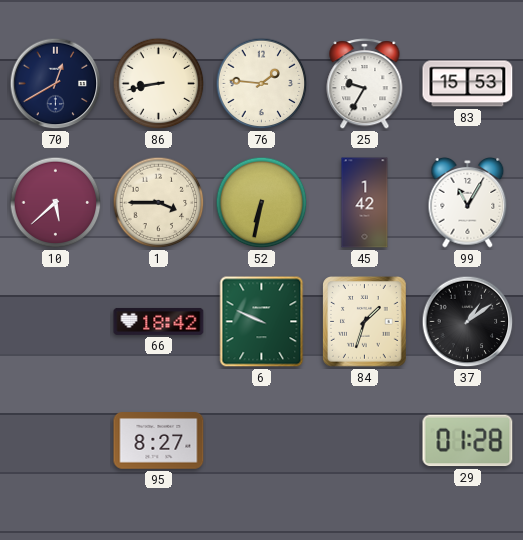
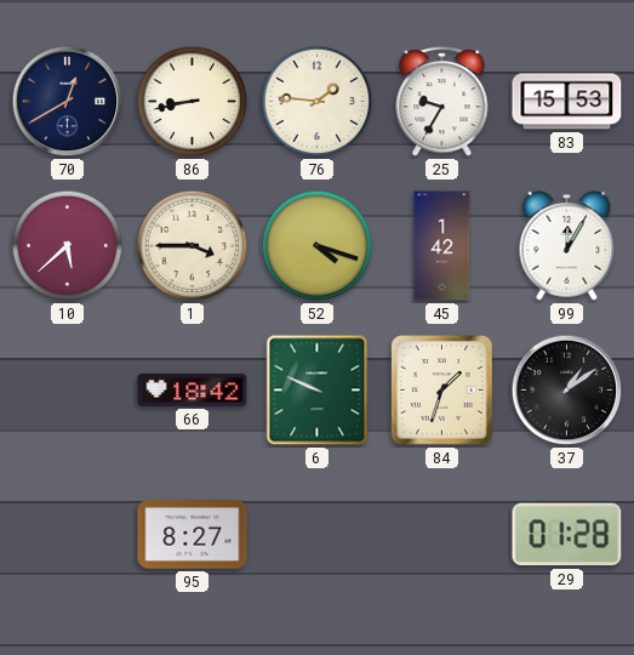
52: 6:32 -> 4:18
99: 11:05 -> 12:05
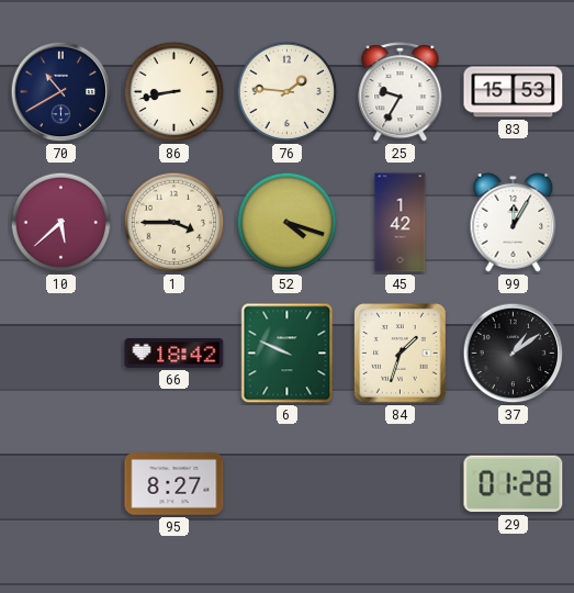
70: 12:40 -> 10:40
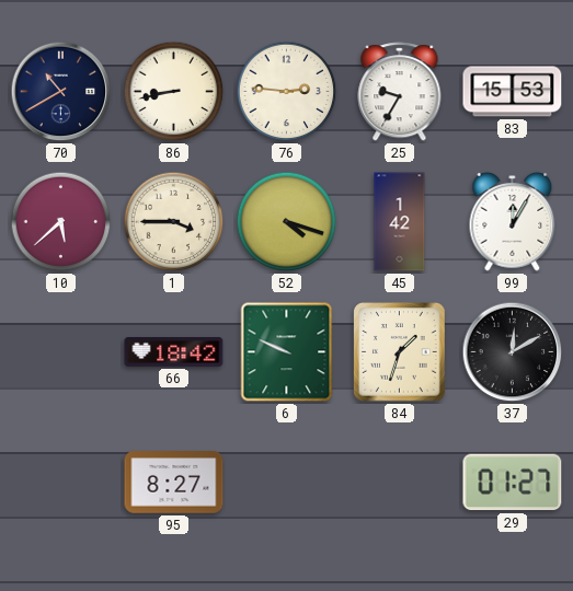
76: 1:46 -> 2:46
37: 1:09 -> 12:10
29: 01:28 -> 01:27
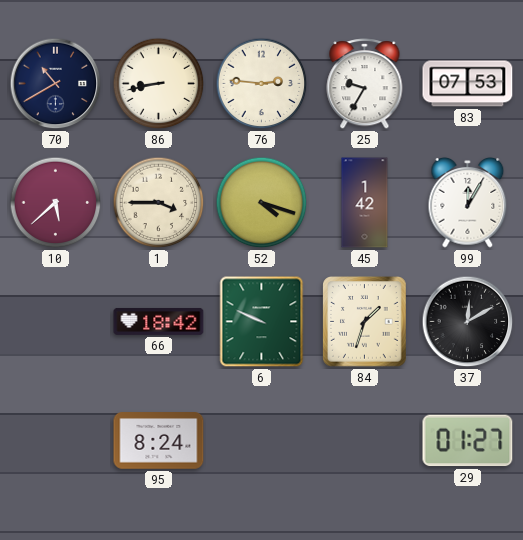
83: 15:53 -> 07:53
95: 8:27 -> 8:24
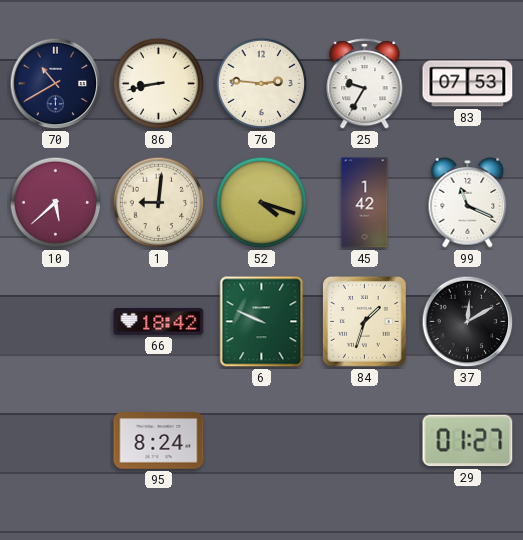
1: 3:45 -> 9:01
99: 12:05 -> 11:19
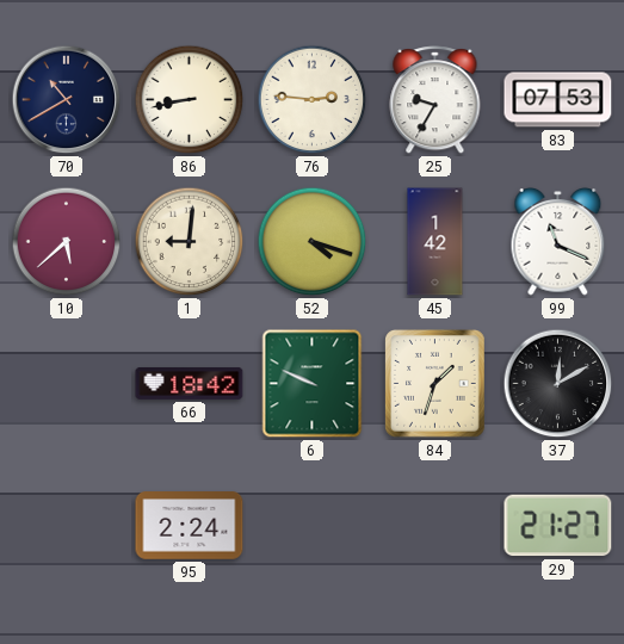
95: 8:24 -> 2:24
29: 01:27 -> 21:27
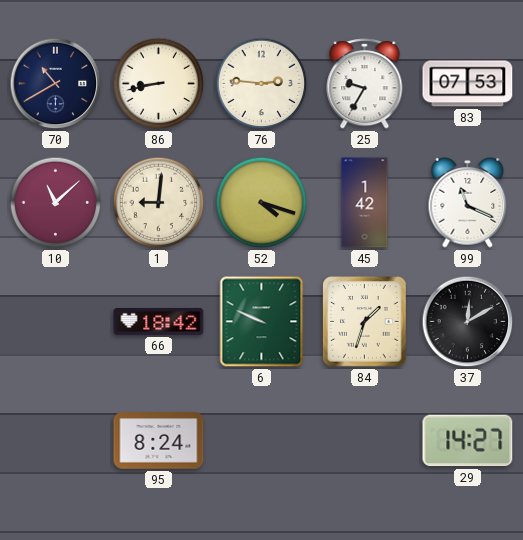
10: 5:38 -> 11:08
95: 2:24 -> 8:24
29: 21:27 -> 14:27
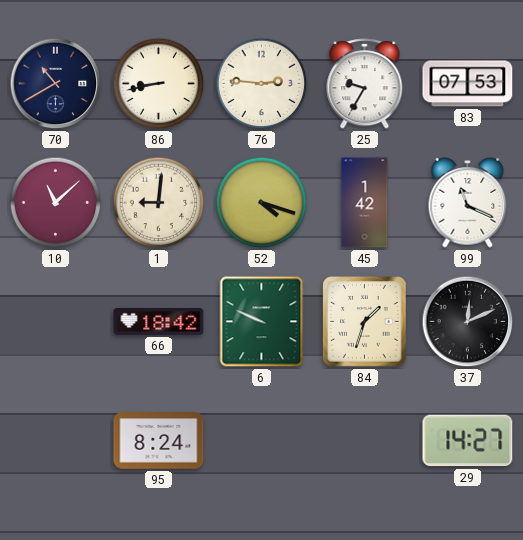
37: 12:10 -> 12:11
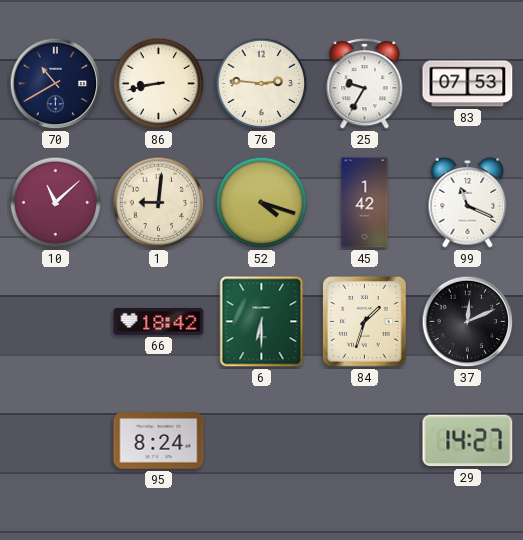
6: 9:49 -> 6:30
